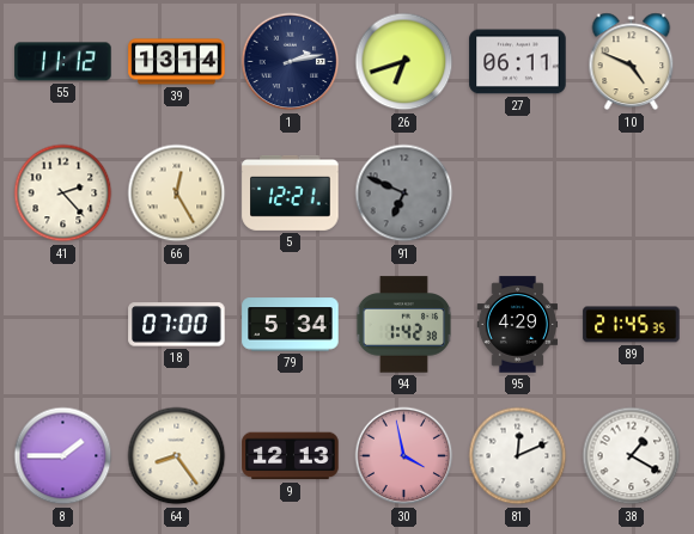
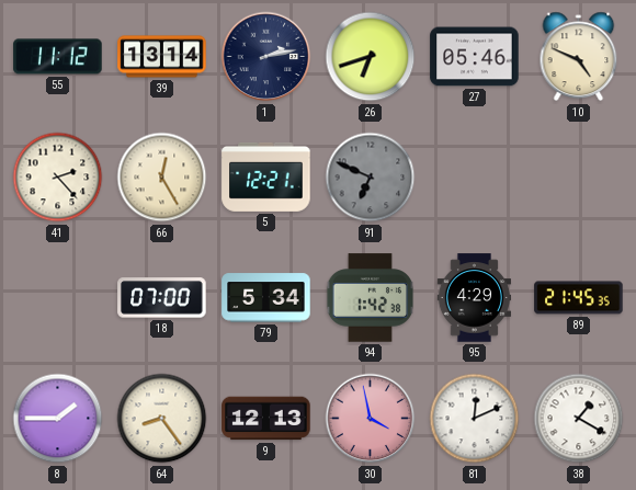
27: 06:11 -> 05:46
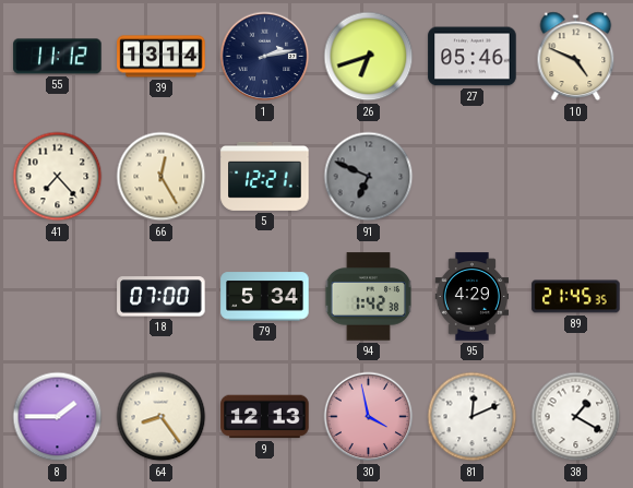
41: 2:23 -> 7:23
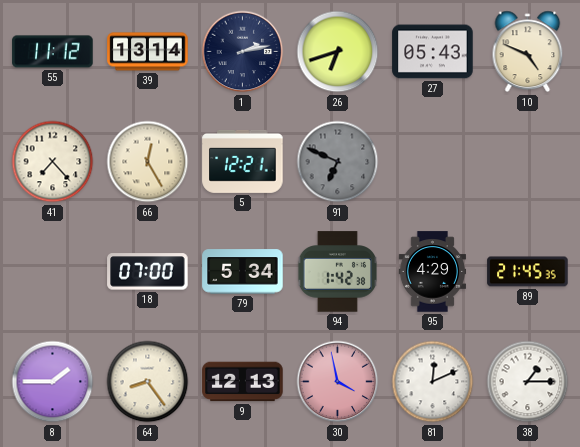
27: 05:46 -> 05:43
38: 1:20 -> 1:15
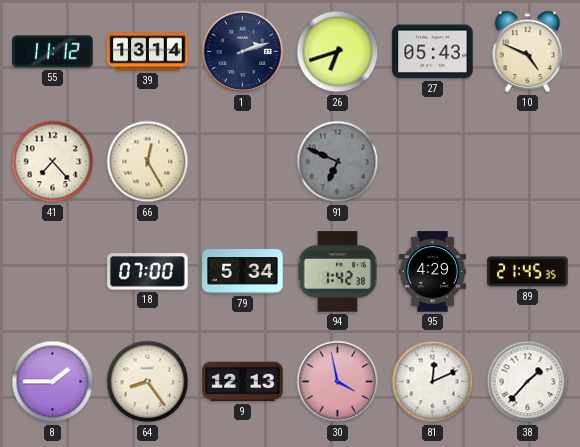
1: 2:13 -> 2:12
5: 12:21 -> none
38: 1:15 -> 1:37
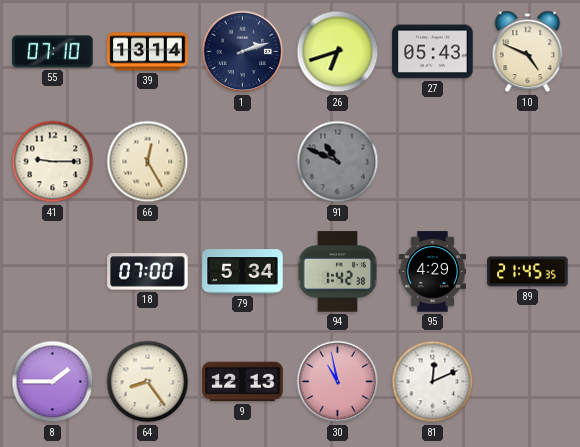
55: 11:12 -> 07:10
41: 7:23 -> 9:15
91: 6:49 -> 10:49
30: 3:58 -> 10:58
38: 1:37 -> none
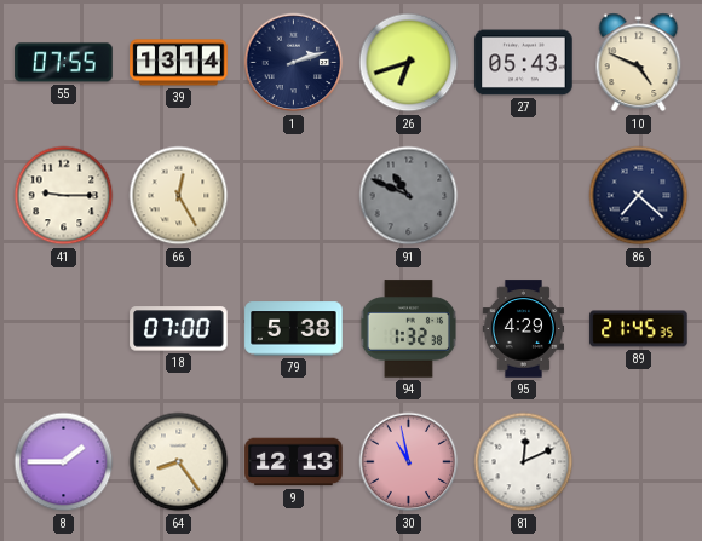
55: 07:10 -> 07:55
86: none -> 7:22
79: 5:34 -> 5:38
94: 1:42 -> 1:32
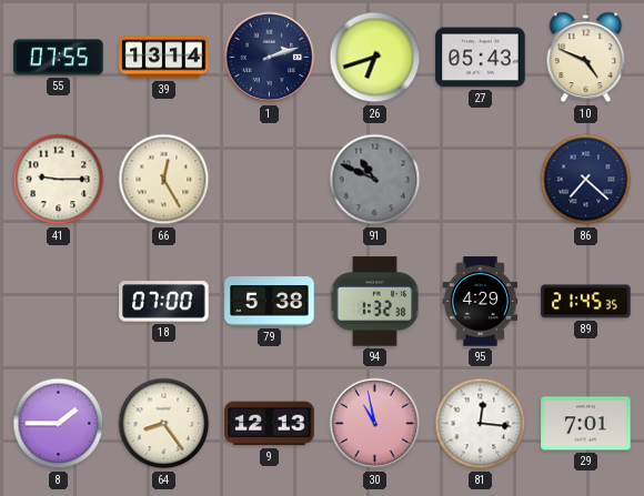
81: 12:11 -> 12:16
29: none -> 7:01
